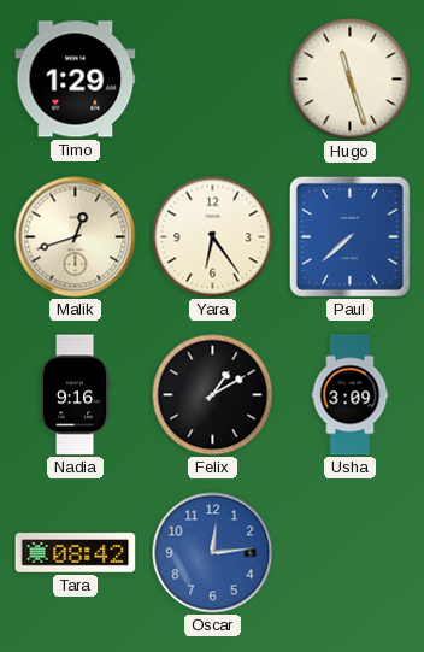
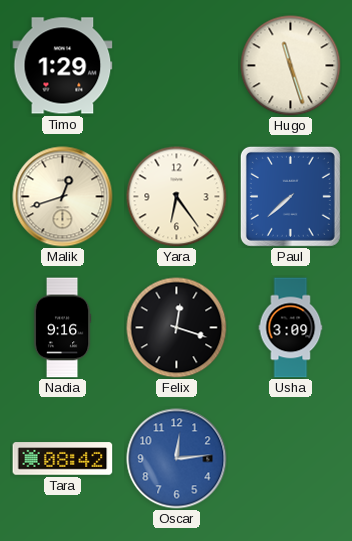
Felix: 1:10 -> 12:18
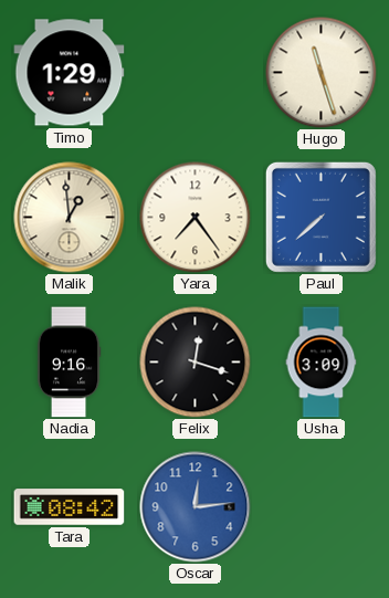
Malik: 12:42 -> 12:59
Yara: 6:24 -> 7:24
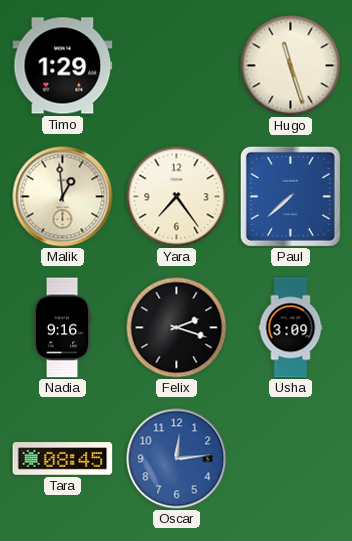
Felix: 12:18 -> 2:18
Tara: 08:42 -> 08:45
